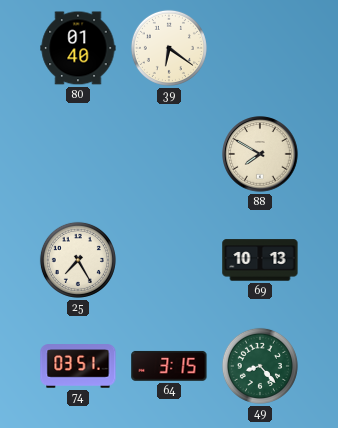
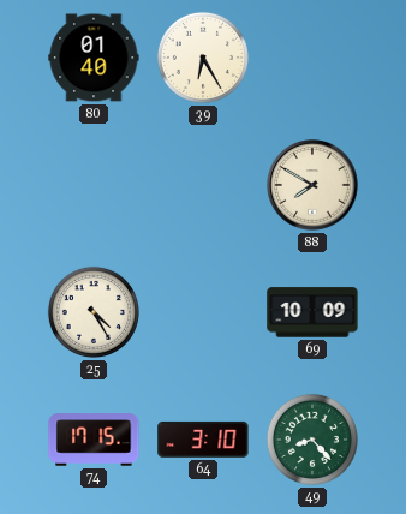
39: 6:21 -> 6:25
25: 7:25 -> 4:25
69: 10:13 -> 10:09
74: 03:51 -> 17:15
64: 3:15 -> 3:10
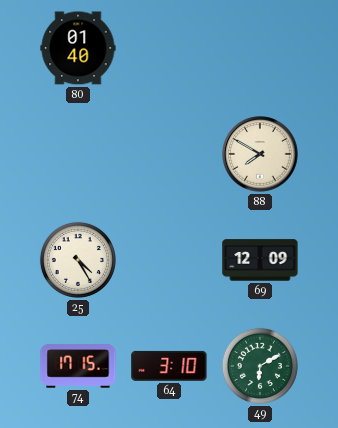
39: 6:25 -> none
69: 10:09 -> 12:09
49: 8:23 -> 6:10
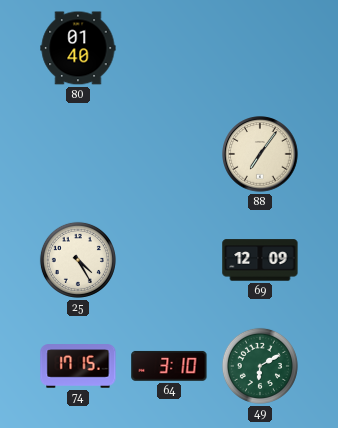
88: 7:50 -> 7:06
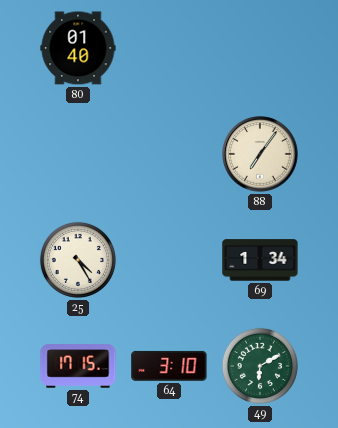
69: 12:09 -> 1:34
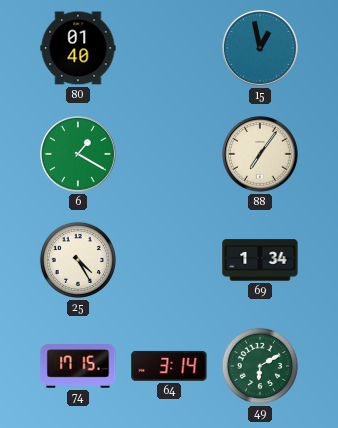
15: none -> 12:58
6: none -> 1:20
64: 3:10 -> 3:14
